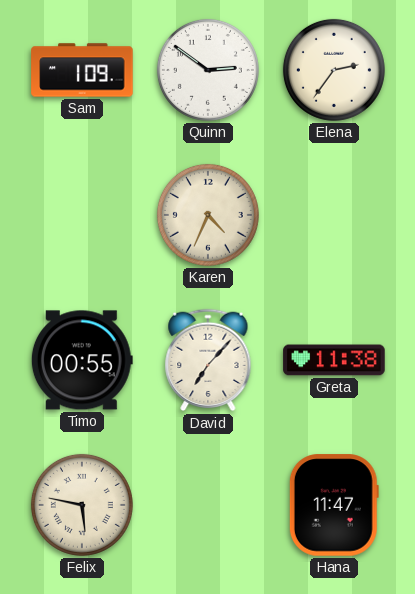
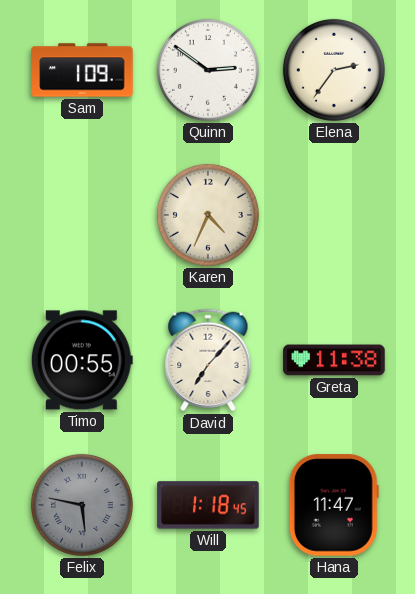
Felix dial: cream -> grey
Will: none -> 1:18
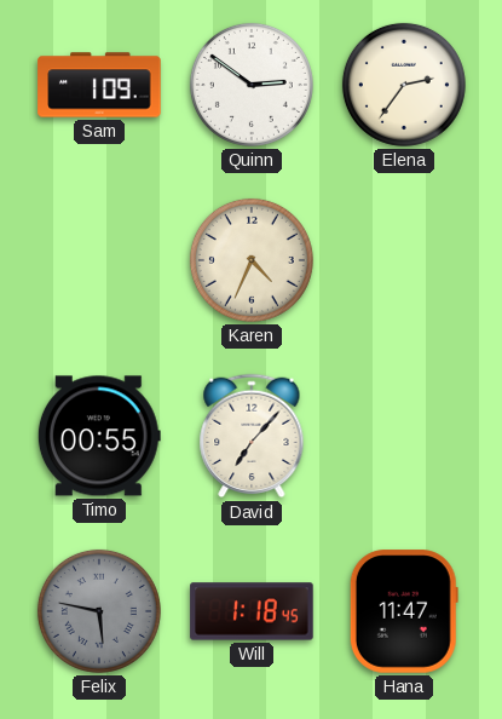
Greta: 11:38 -> none
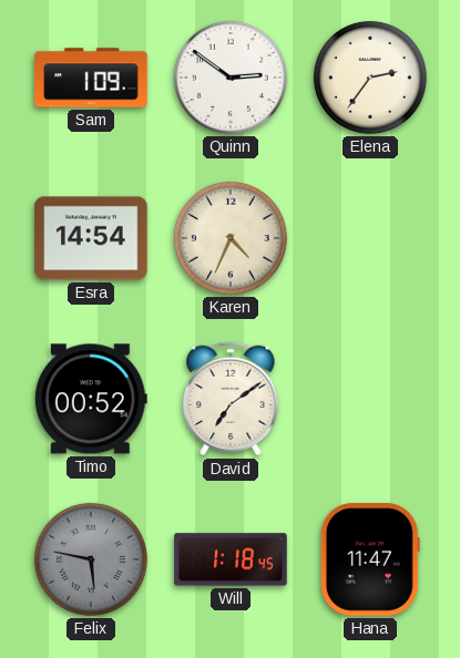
Esra: none -> 14:54
Timo: 00:55 -> 00:52
David: 7:07 -> 7:09
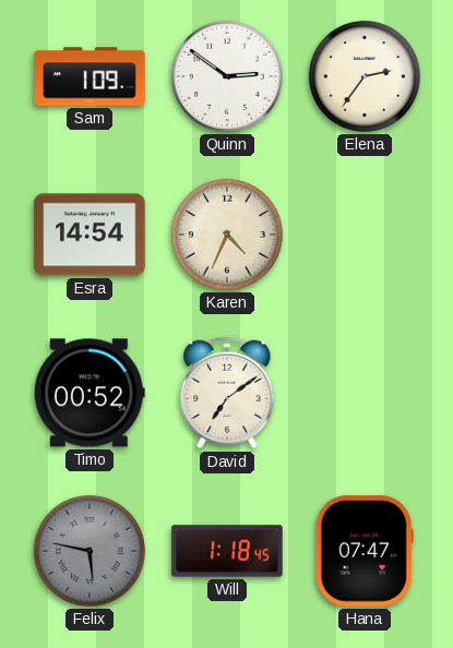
Hana: 11:47 -> 07:47
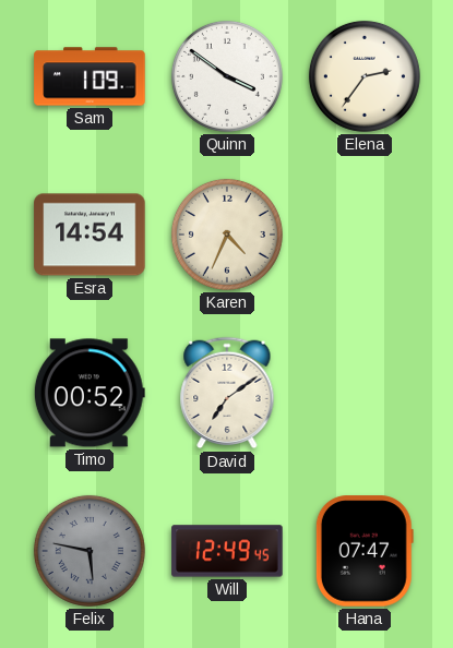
Quinn: 2:51 -> 3:51
Will: 1:18 -> 12:49
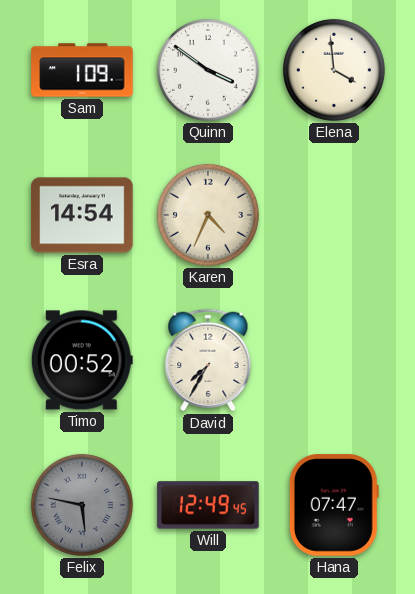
Elena: 2:36 -> 3:59
David: 7:09 -> 7:35
